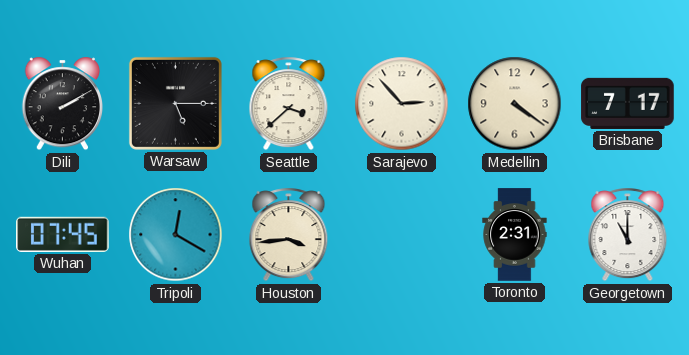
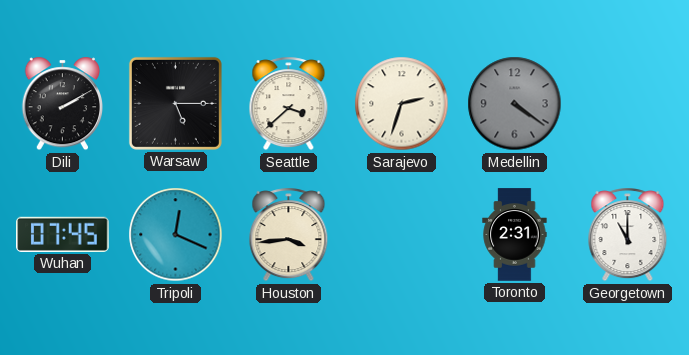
Sarajevo: 2:53 -> 2:33
Medellin dial: cream -> grey
Brisbane: 7:17 -> none
Tripoli: 12:20 -> 12:19
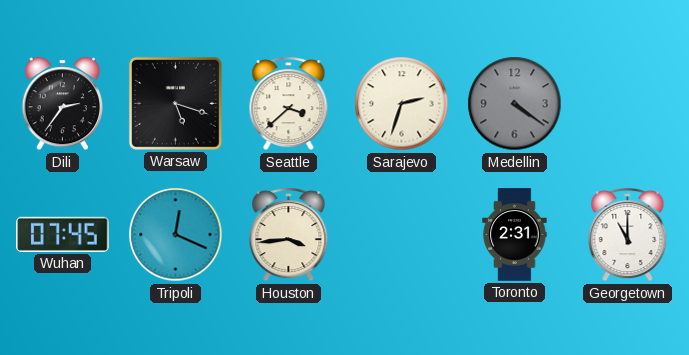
Dili: 2:10 -> 2:36
Warsaw: 5:15 -> 5:18
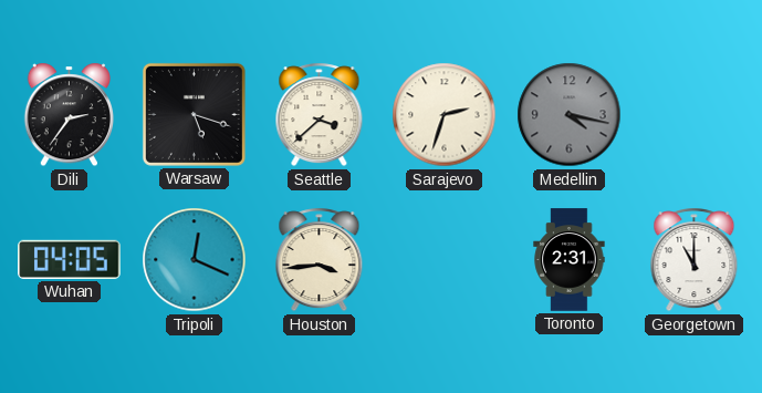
Medellin: 4:21 -> 4:17
Wuhan: 07:45 -> 04:05
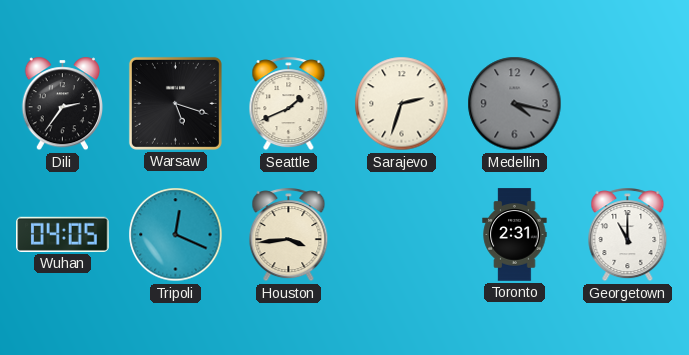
Seattle: 3:38 -> 1:41
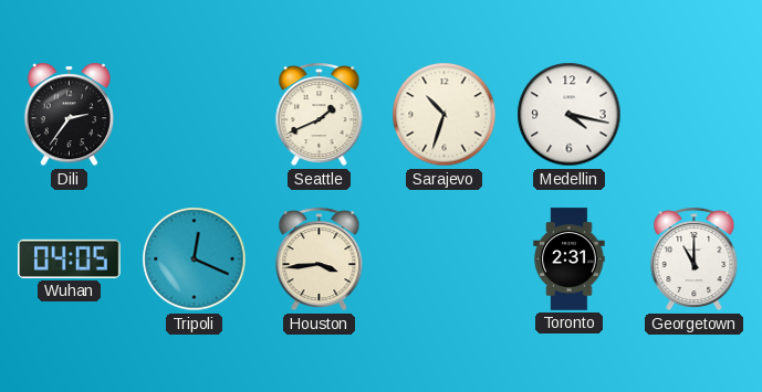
Warsaw: 5:18 -> none
Sarajevo: 2:33 -> 10:33
Medellin dial: grey -> white
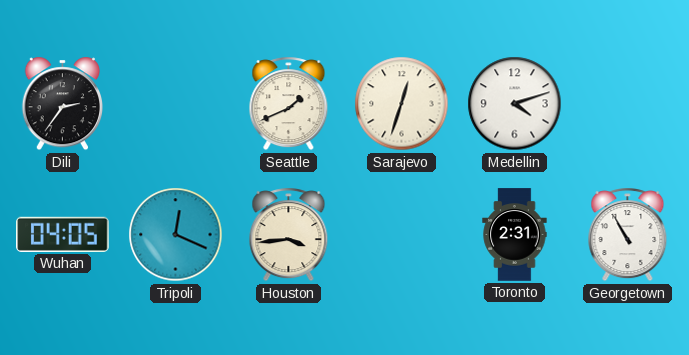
Sarajevo: 10:33 -> 12:33
Medellin: 4:17 -> 4:12
Georgetown: 11:00 -> 10:55
